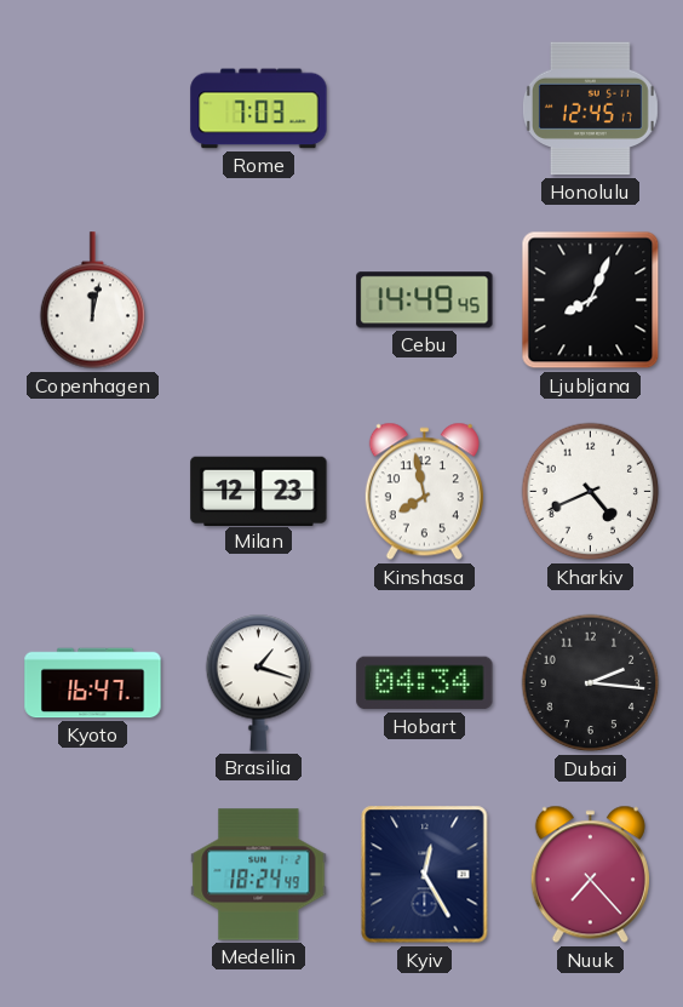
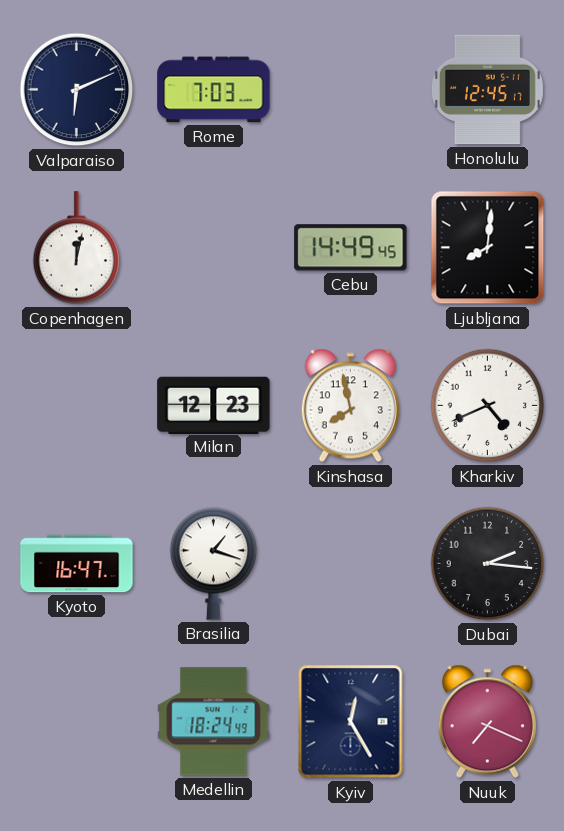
Valparaiso: none -> 6:11
Ljubljana: 8:04 -> 8:01
Hobart: 04:34 -> none
Nuuk: 7:23 -> 7:19
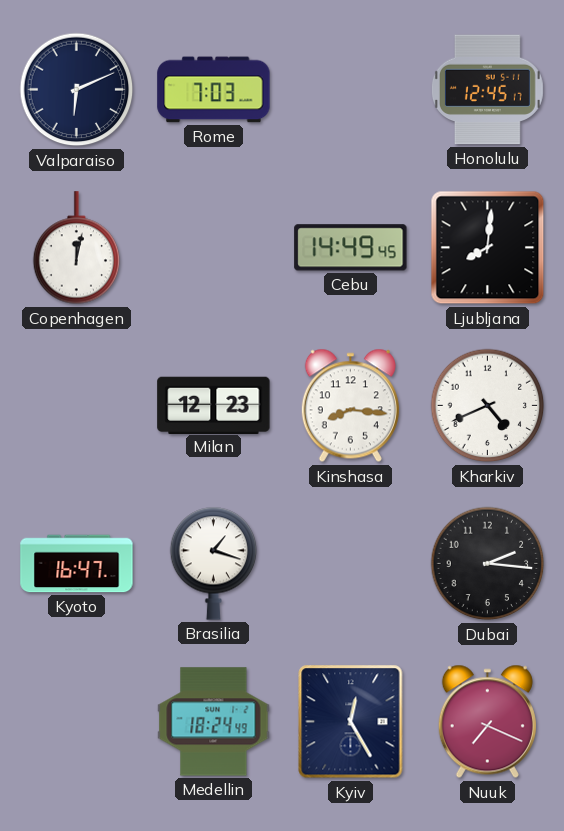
Kinshasa: 7:58 -> 8:16
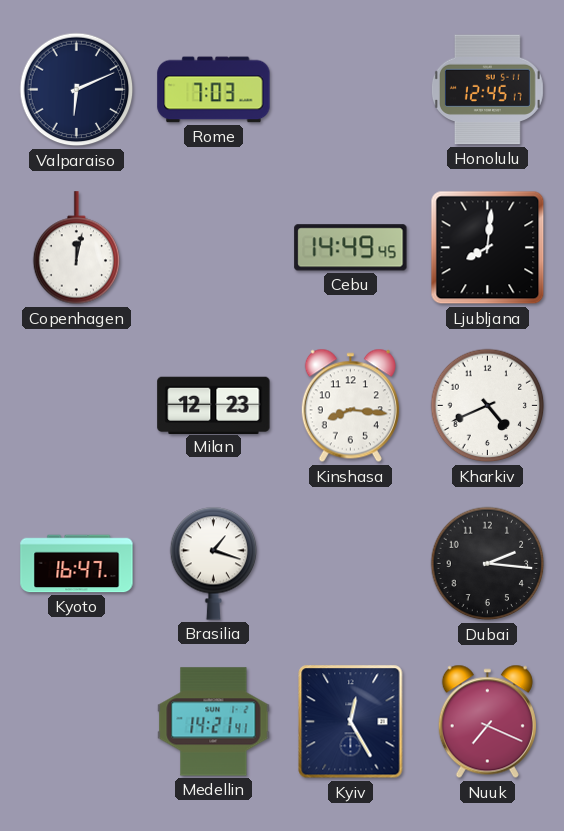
Medellin: 18:24 -> 14:21
